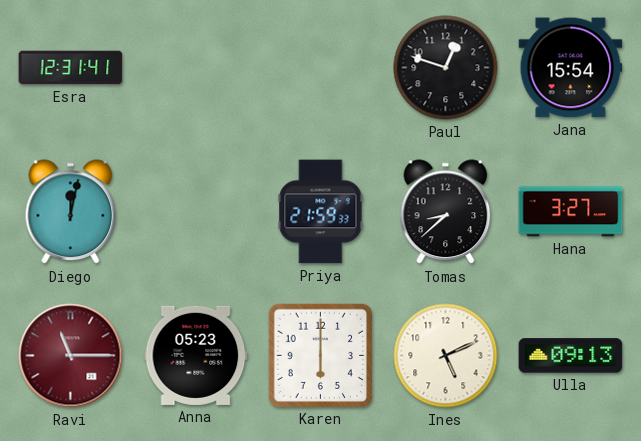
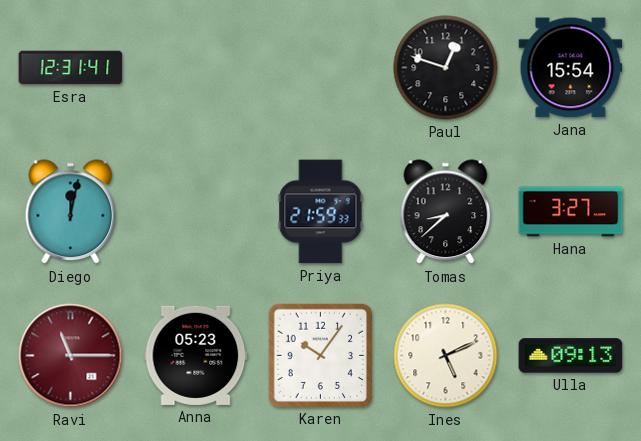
Karen: 6:00 -> 10:06
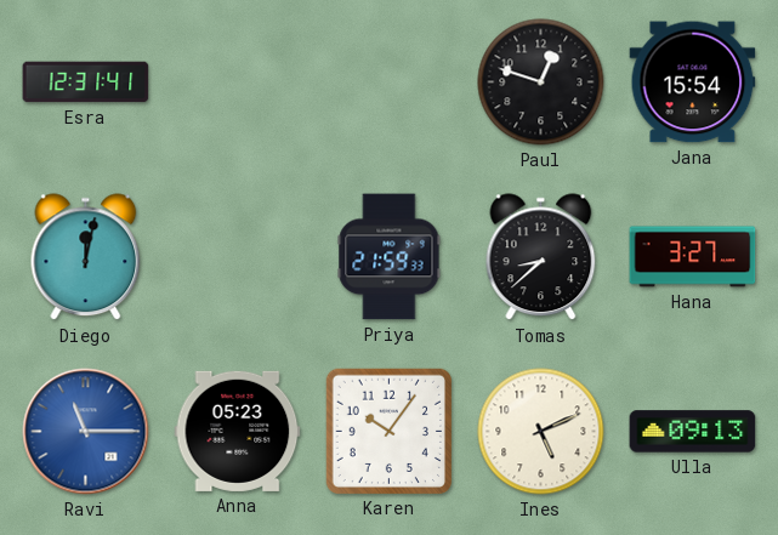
Ravi dial: burgundy -> blue
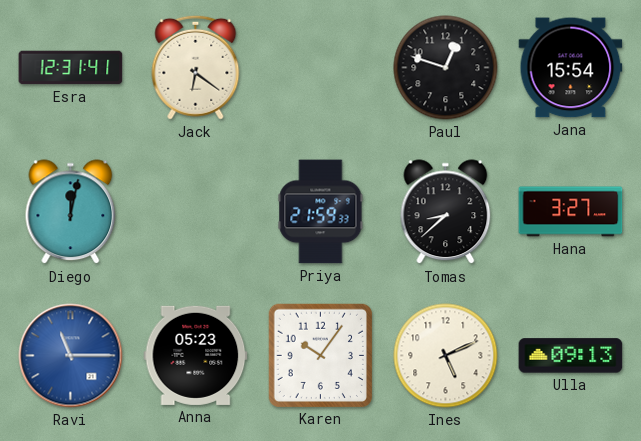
Jack: none -> 6:21
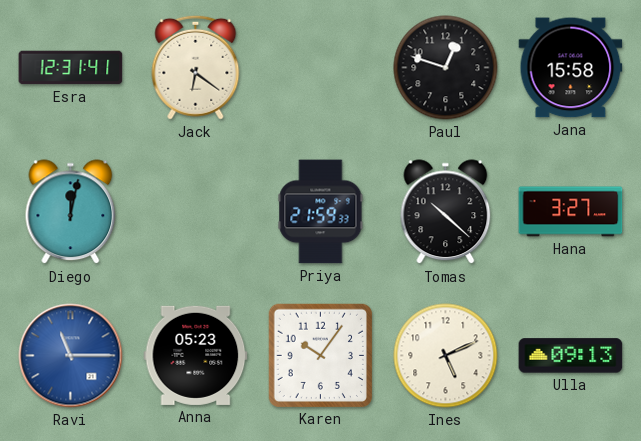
Jana: 15:54 -> 15:58
Tomas: 8:38 -> 10:22
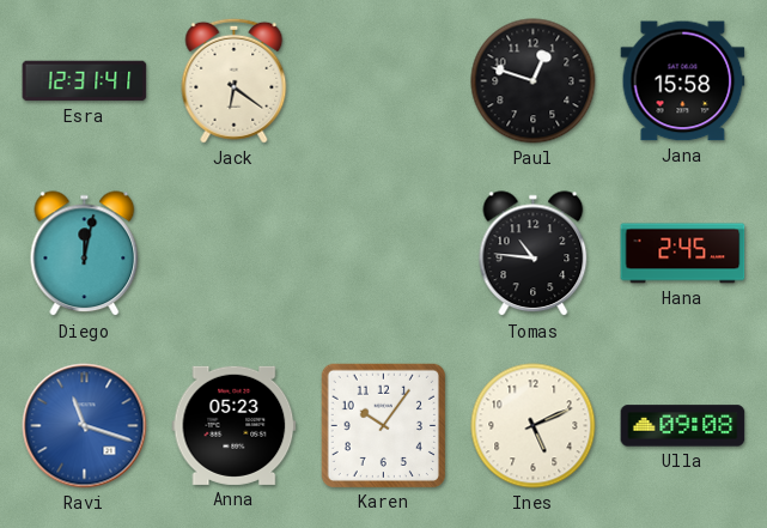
Priya: 21:59 -> none
Tomas: 10:22 -> 10:46
Hana: 3:27 -> 2:45
Ravi: 11:15 -> 11:18
Ulla: 09:13 -> 09:08
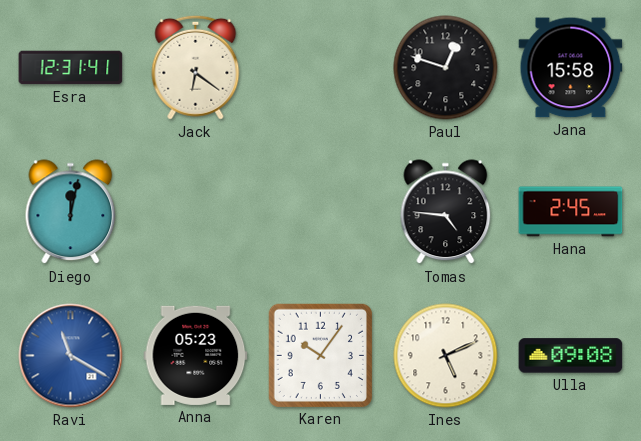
Tomas: 10:46 -> 4:46
Ravi: 11:18 -> 11:20
